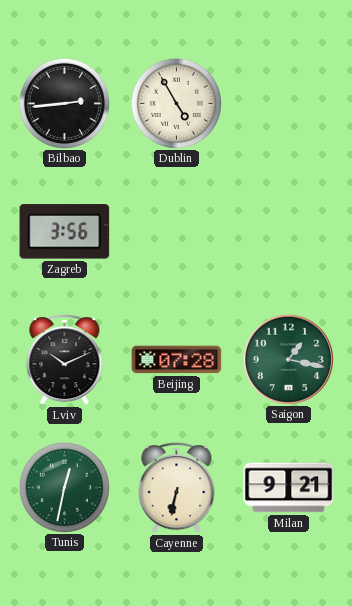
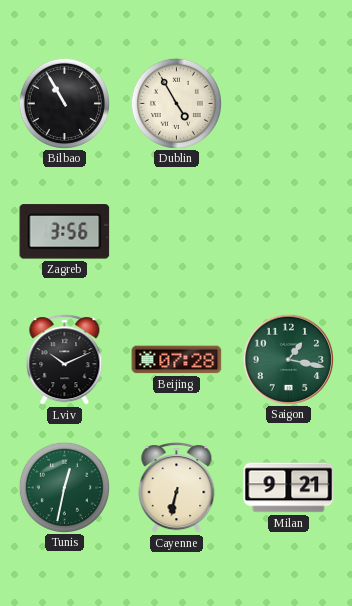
Bilbao: 2:44 -> 10:55
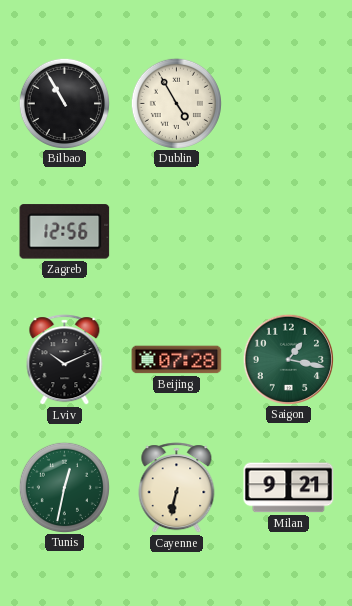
Zagreb: 3:56 -> 12:56
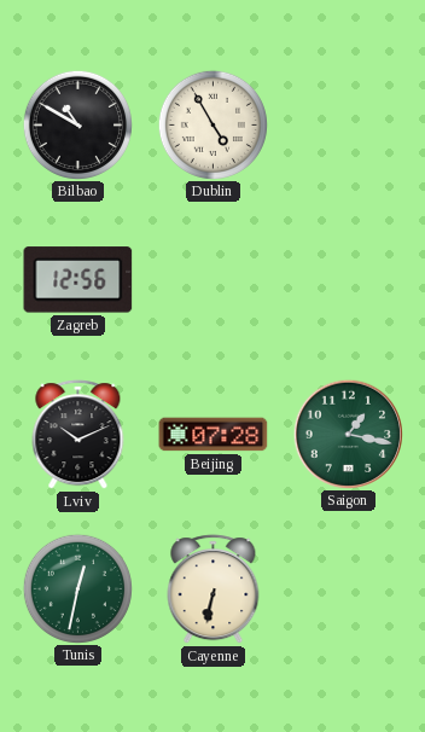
Bilbao: 10:55 -> 10:50
Milan: 9:21 -> none
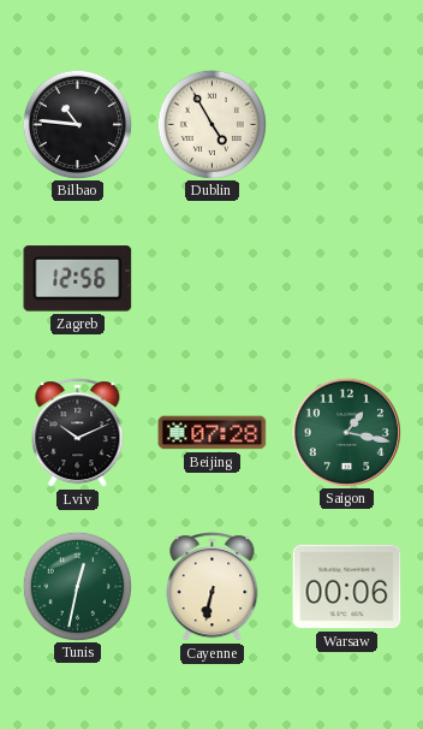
Bilbao: 10:50 -> 10:46
Warsaw: none -> 00:06
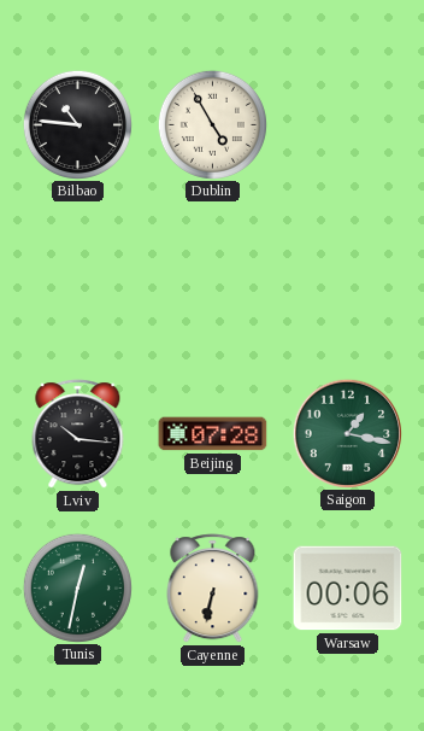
Zagreb: 12:56 -> none
Lviv: 10:11 -> 10:16
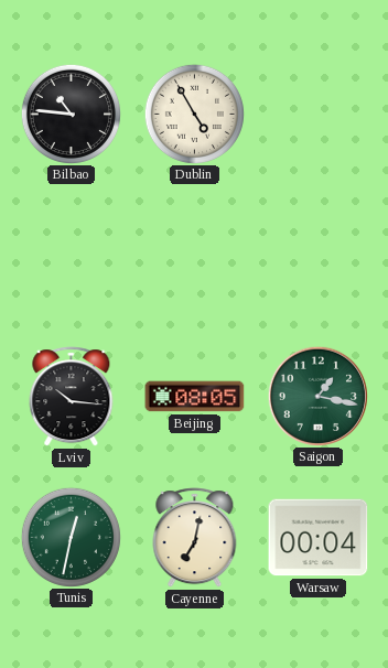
Beijing: 07:28 -> 08:05
Cayenne: 6:32 -> 7:02
Warsaw: 00:06 -> 00:04
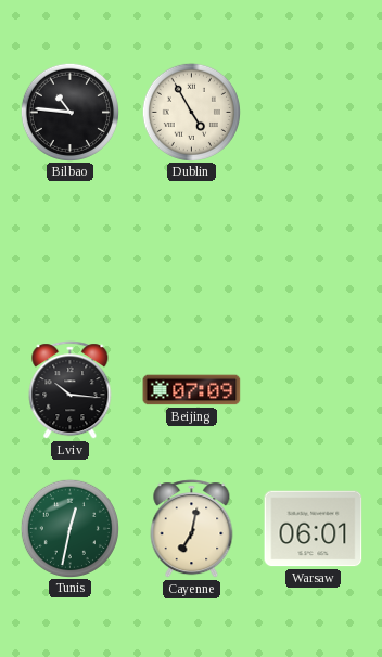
Beijing: 08:05 -> 07:09
Saigon: 1:17 -> none
Warsaw: 00:04 -> 06:01
